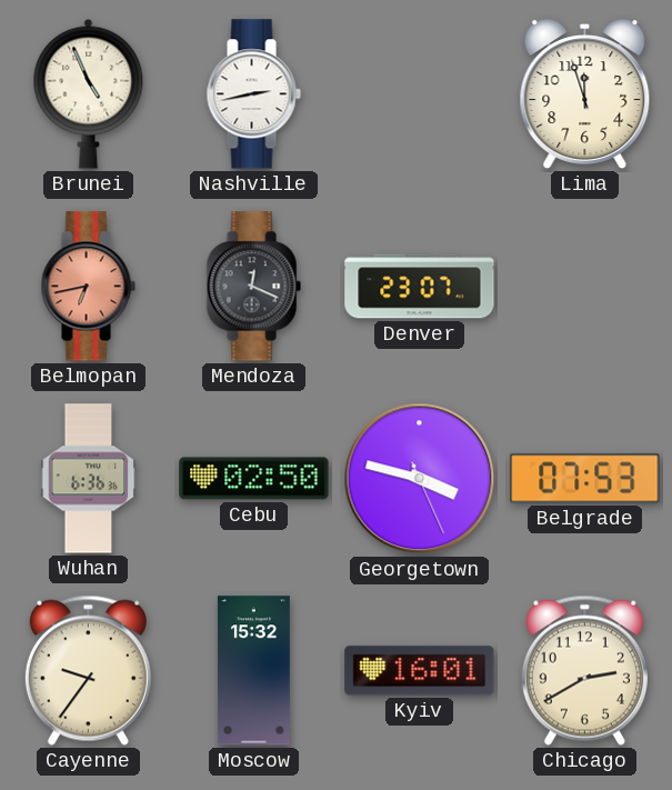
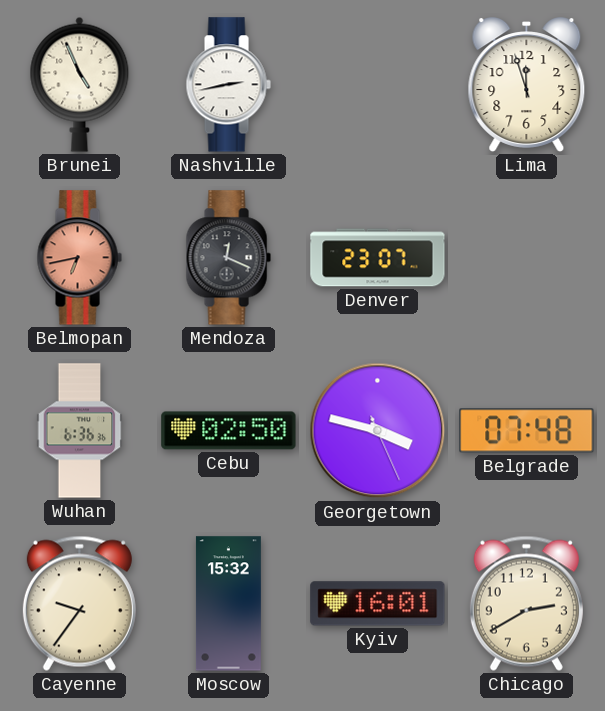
Belgrade: 07:53 -> 07:48
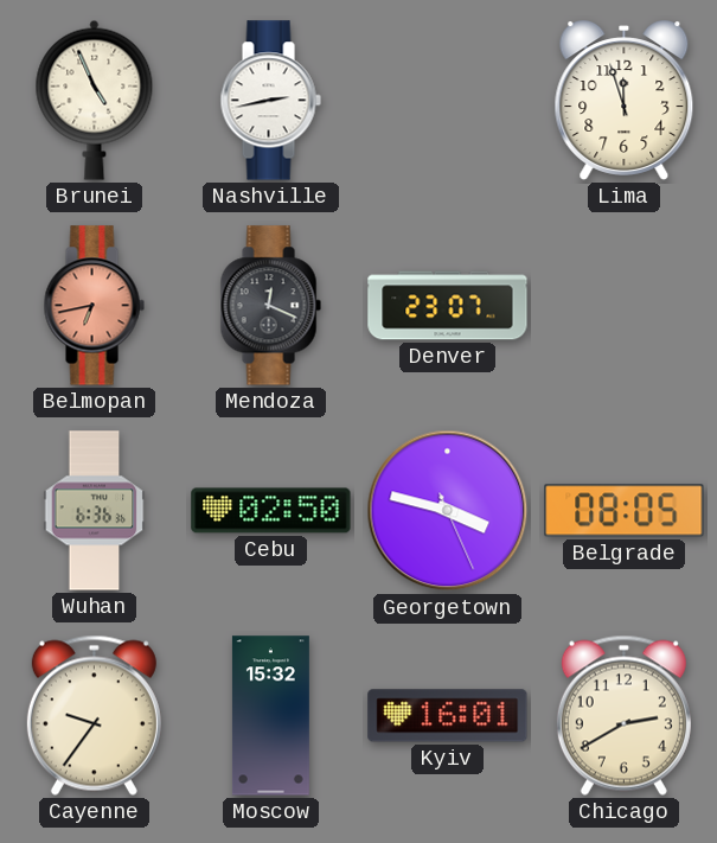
Belgrade: 07:48 -> 08:05
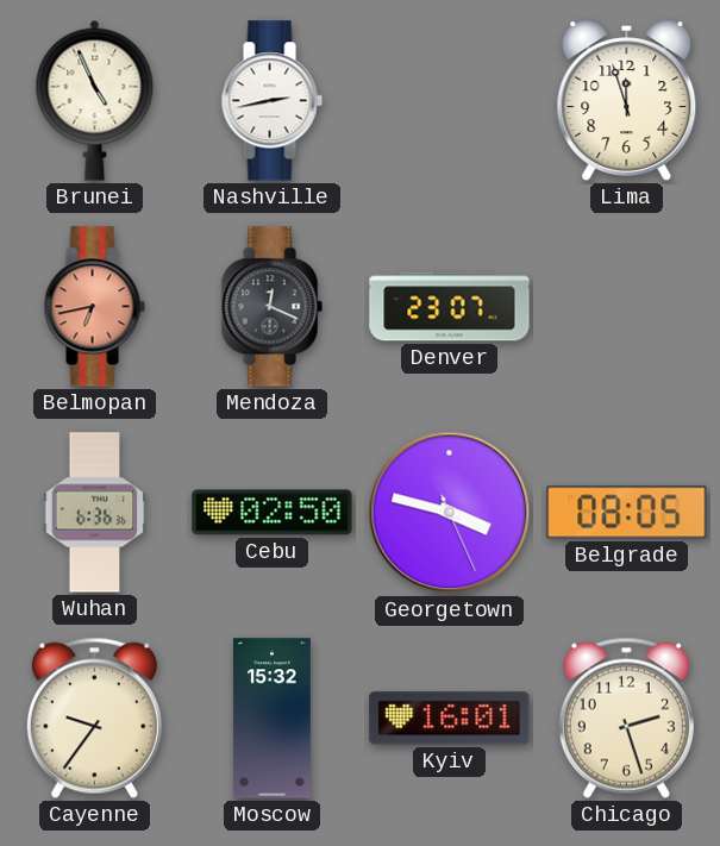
Chicago: 2:40 -> 2:27
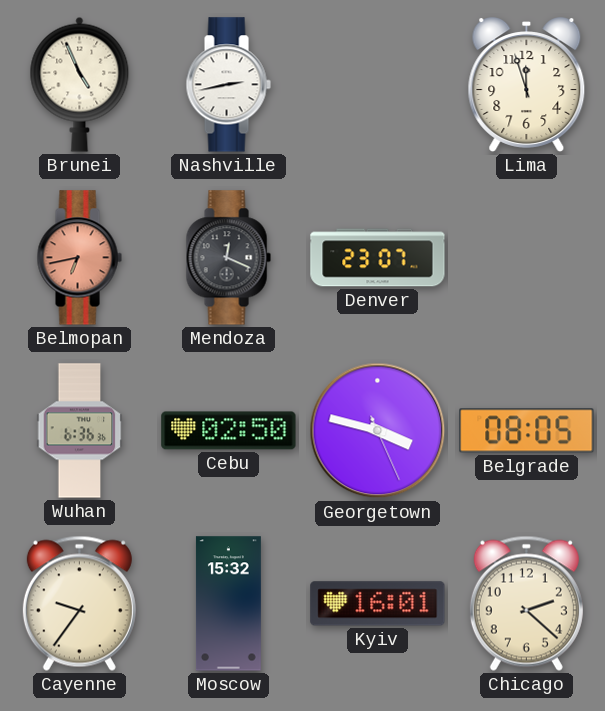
Chicago: 2:27 -> 2:22
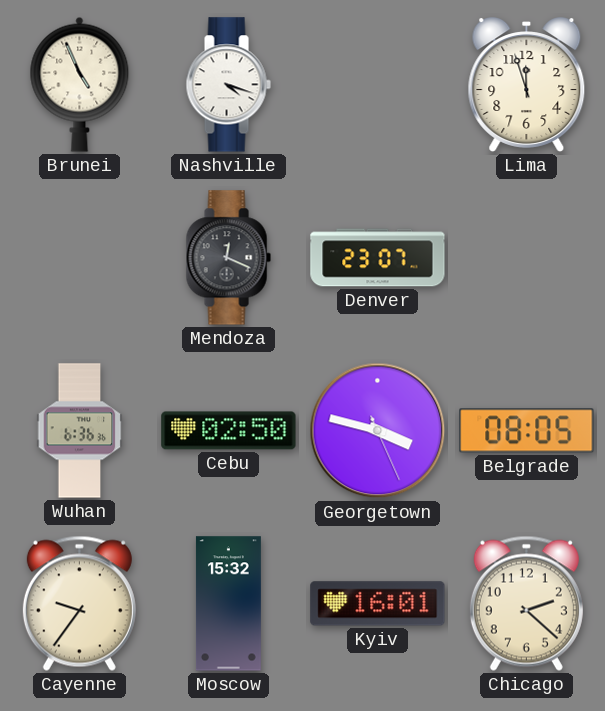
Nashville: 2:43 -> 4:18
Belmopan: 6:43 -> none
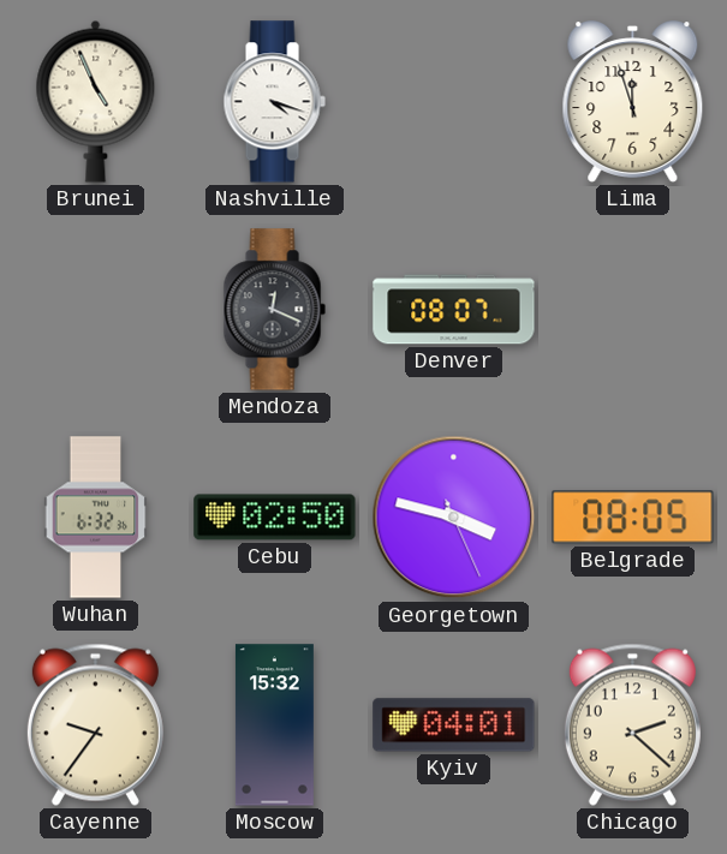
Denver: 23:07 -> 08:07
Wuhan: 6:36 -> 6:32
Kyiv: 16:01 -> 04:01
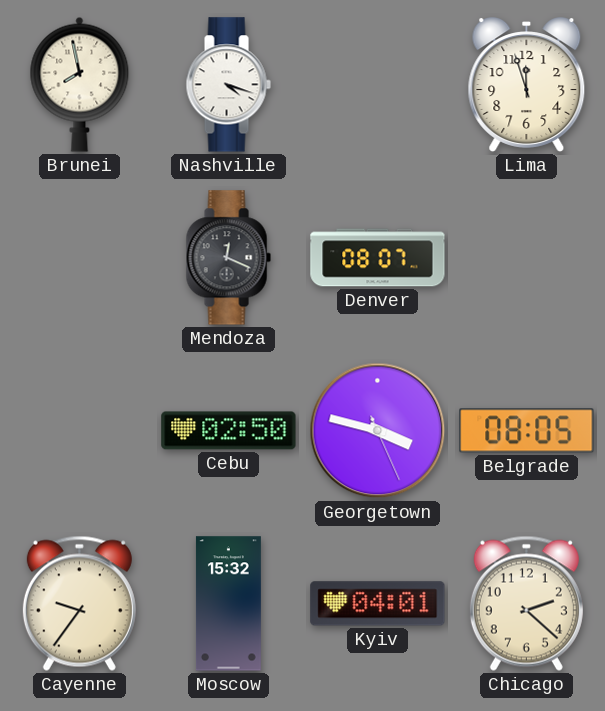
Brunei: 4:56 -> 7:58
Wuhan: 6:32 -> none
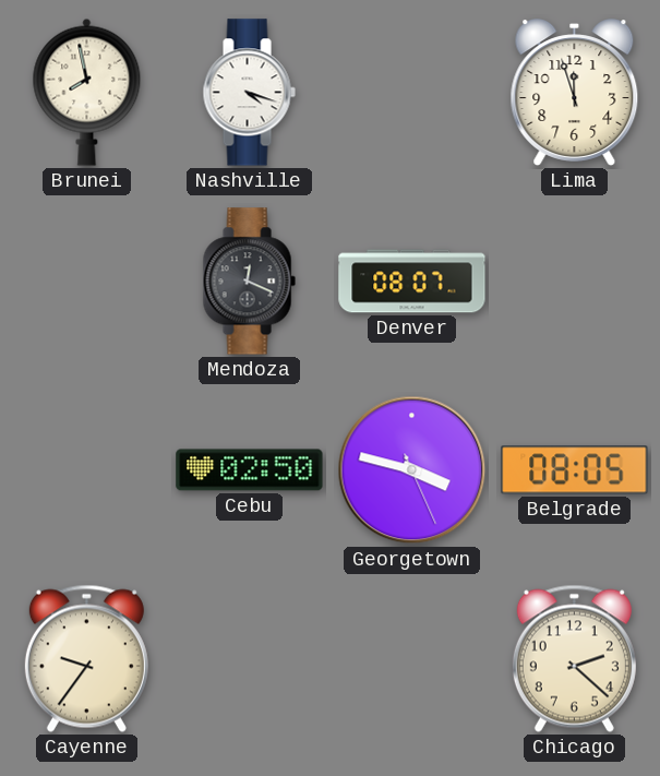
Moscow: 15:32 -> none
Kyiv: 04:01 -> none
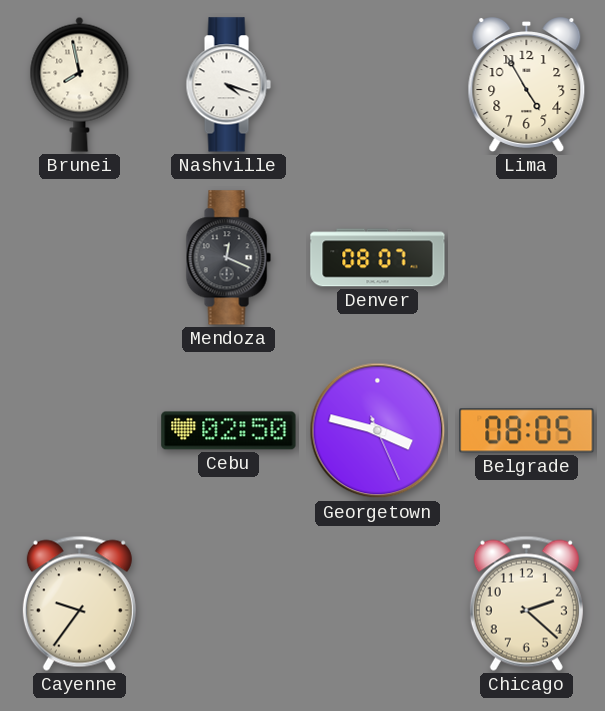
Lima: 11:57 -> 4:55
